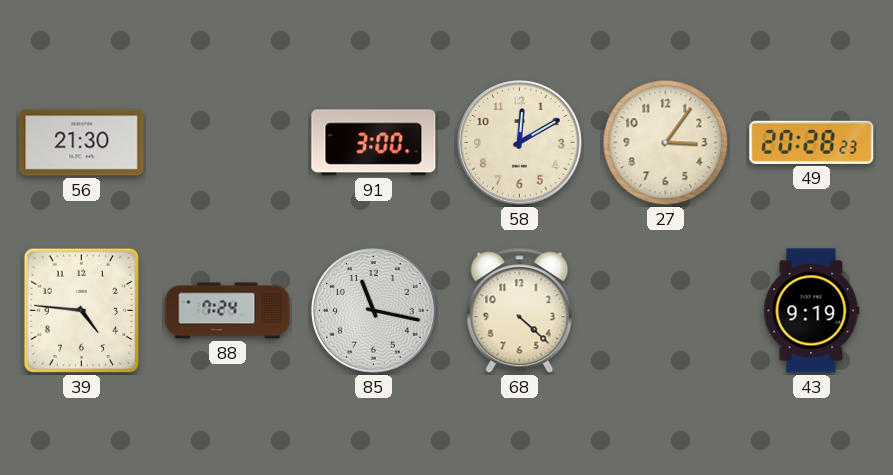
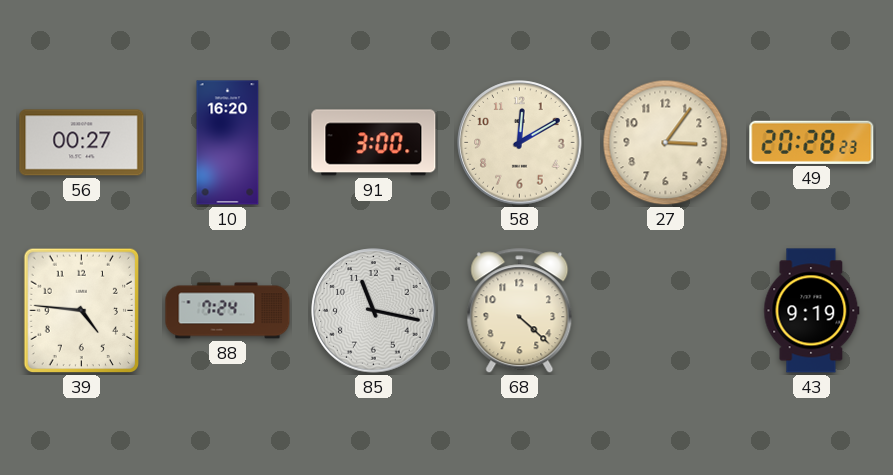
56: 21:30 -> 00:27
10: none -> 16:20
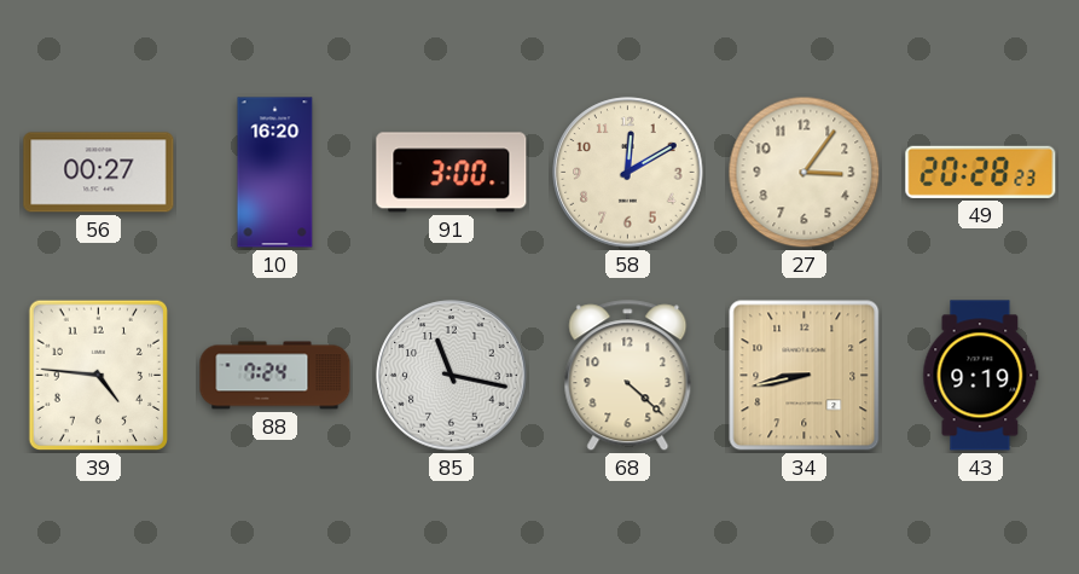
34: none -> 8:43
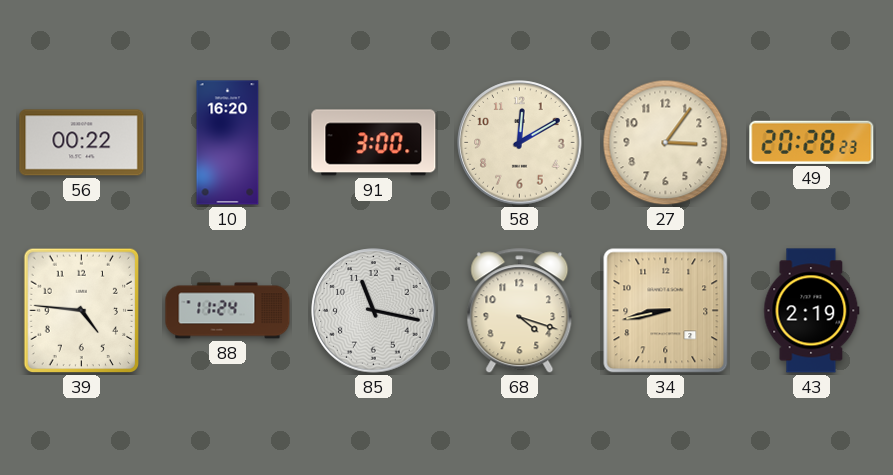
56: 00:27 -> 00:22
88: 7:24 -> 11:24
68: 4:22 -> 4:18
43: 9:19 -> 2:19
